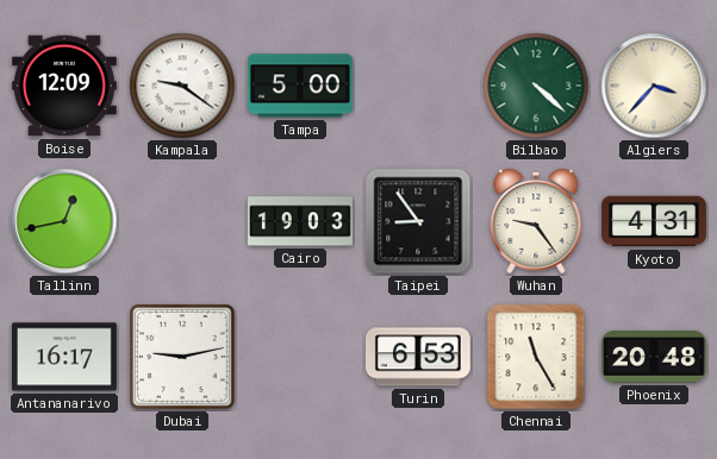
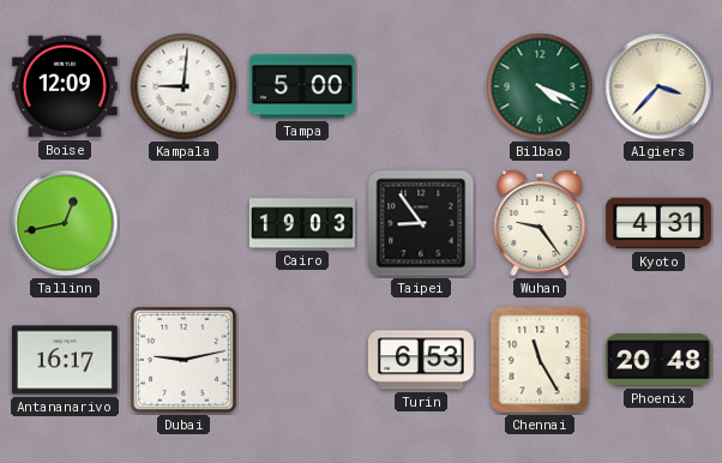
Kampala: 9:21 -> 9:01
Bilbao: 4:22 -> 4:19
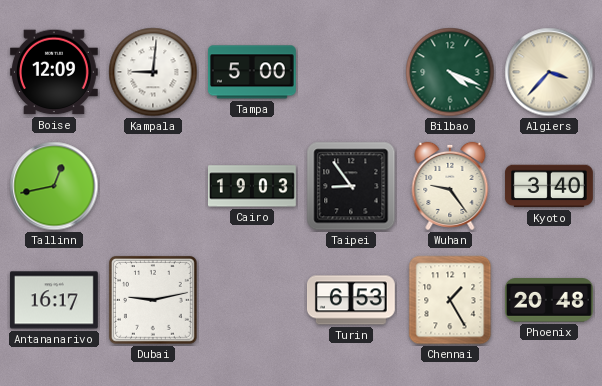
Kyoto: 4:31 -> 3:40
Chennai: 11:25 -> 1:25
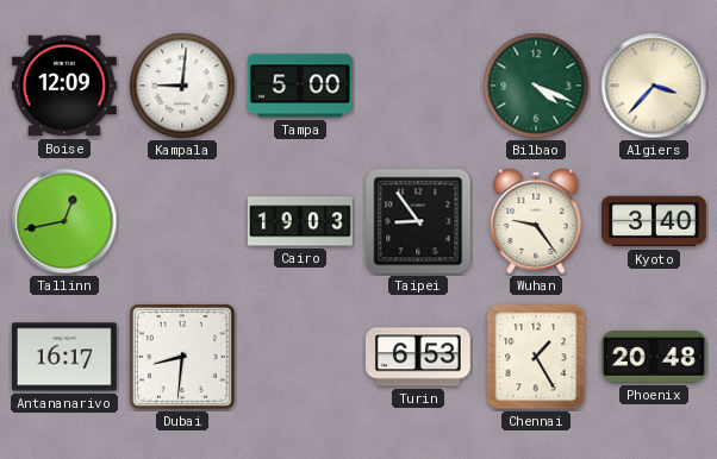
Dubai: 9:13 -> 8:31
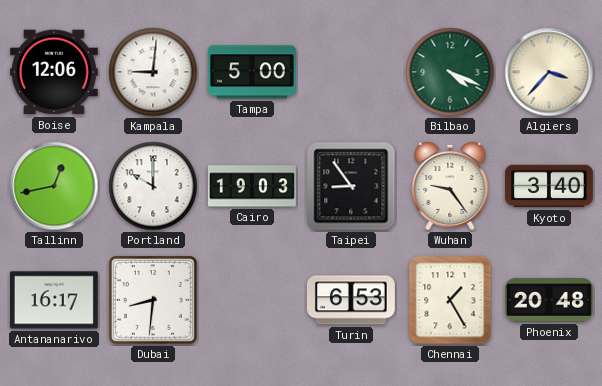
Boise: 12:09 -> 12:06
Portland: none -> 10:00
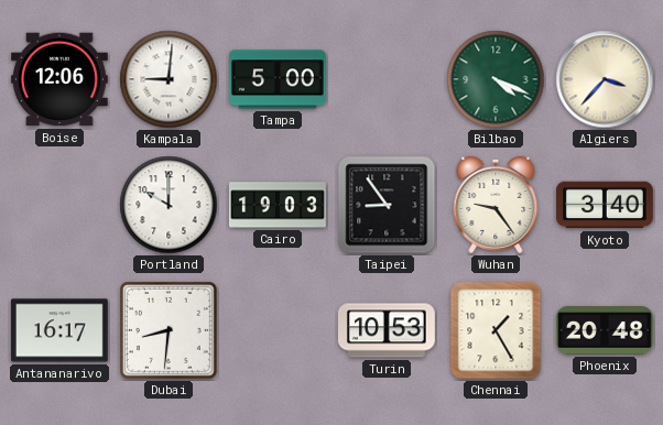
Tallinn: 12:43 -> none
Turin: 6:53 -> 10:53
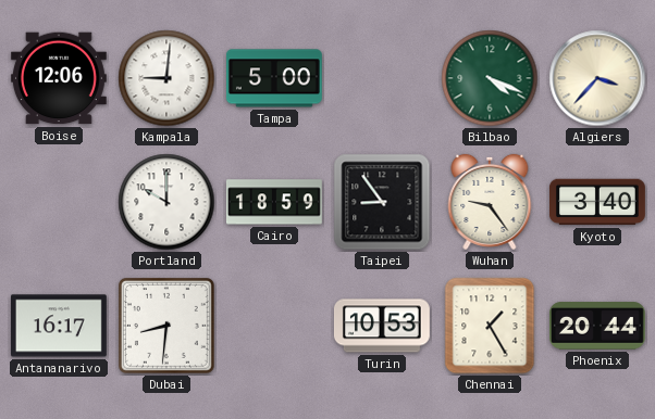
Cairo: 19:03 -> 18:59
Phoenix: 20:48 -> 20:44
